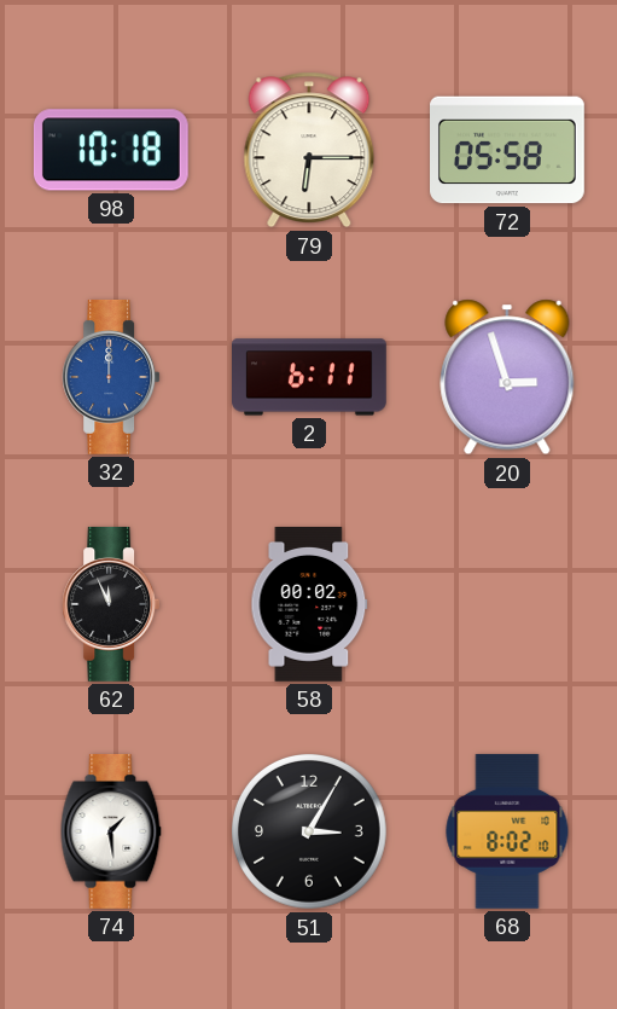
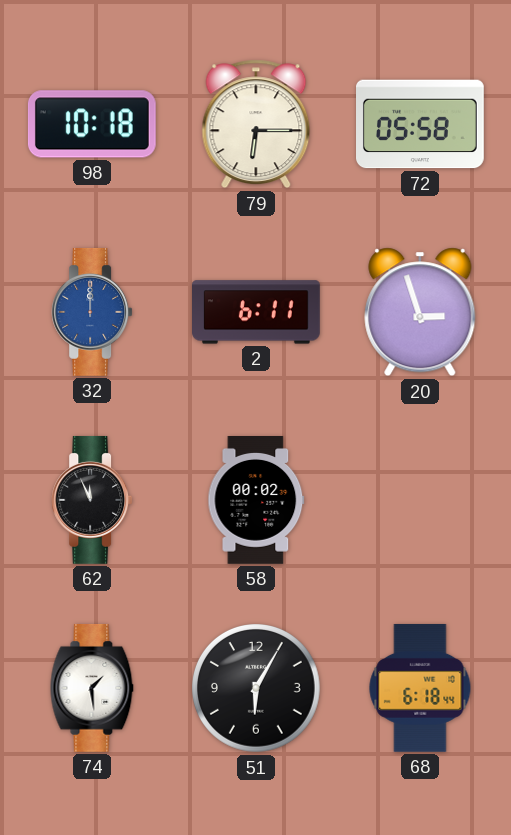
51: 3:05 -> 6:05
68: 8:02 -> 6:18
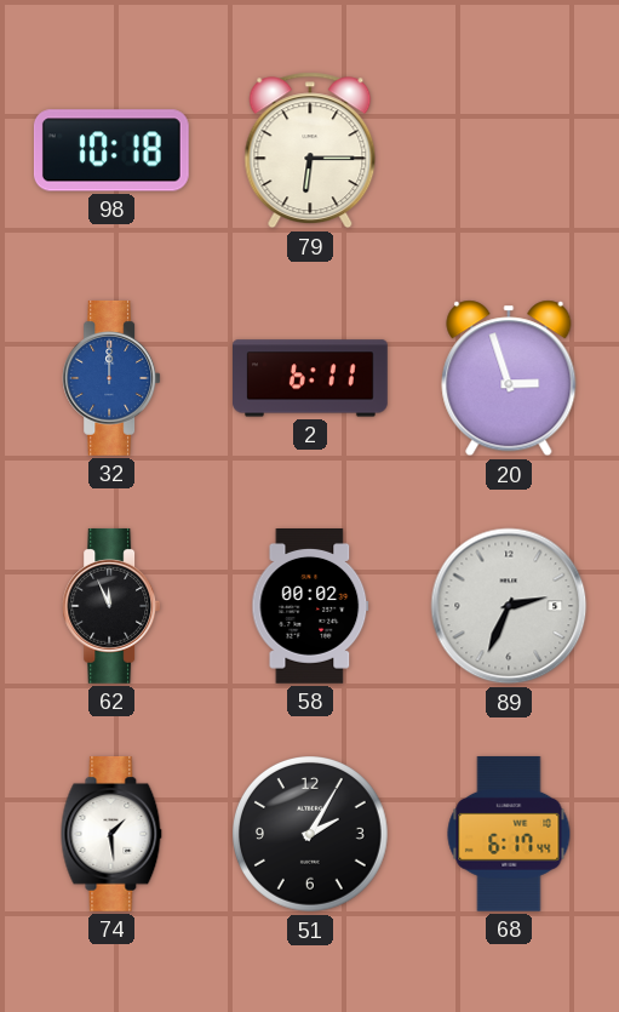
72: 05:58 -> none
89: none -> 2:34
51: 6:05 -> 2:05
68: 6:18 -> 6:17
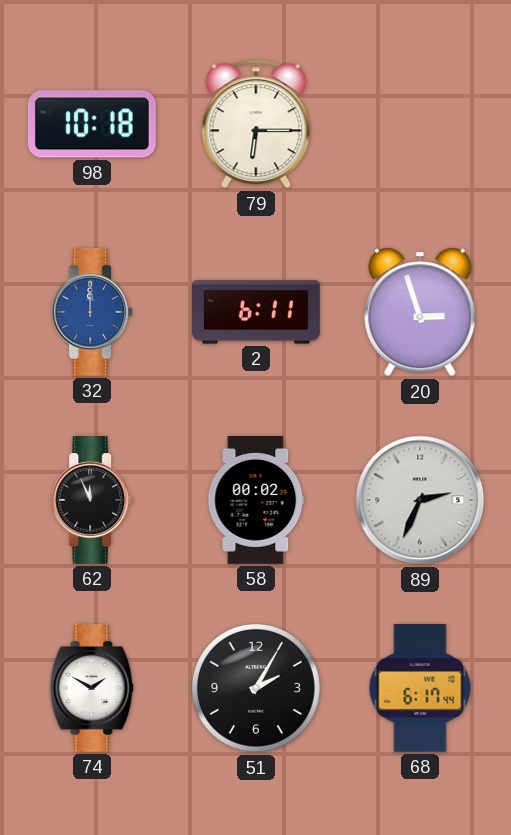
74: 1:29 -> 1:50
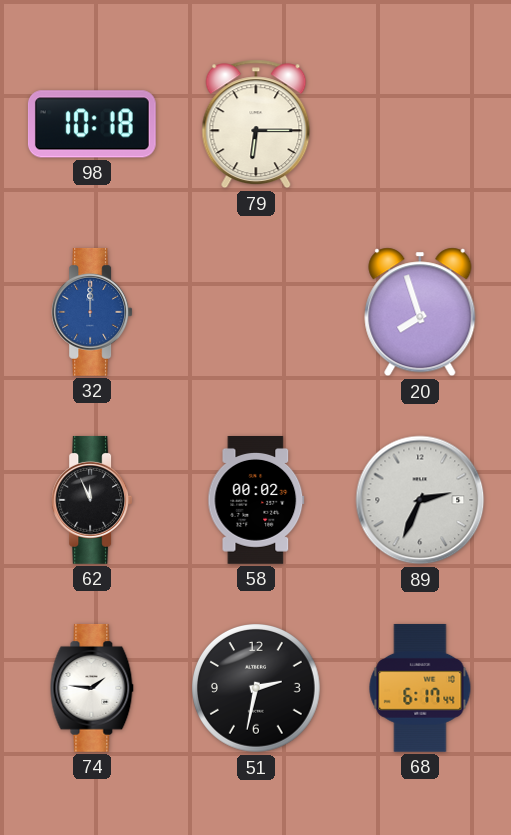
2: 6:11 -> none
20: 2:57 -> 7:57
74: 1:50 -> 1:46
51: 2:05 -> 2:32
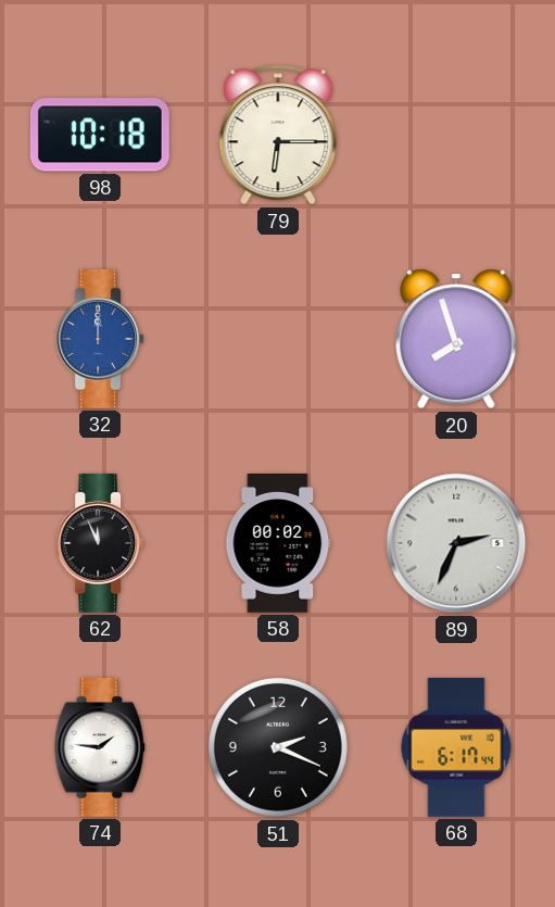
51: 2:32 -> 2:19
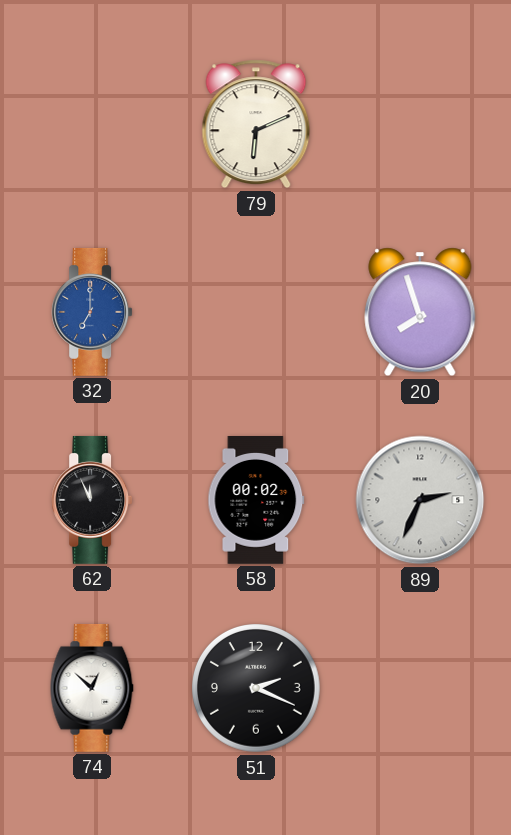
98: 10:18 -> none
79: 6:15 -> 6:11
32: 12:00 -> 7:00
74: 1:46 -> 12:52
68: 6:17 -> none
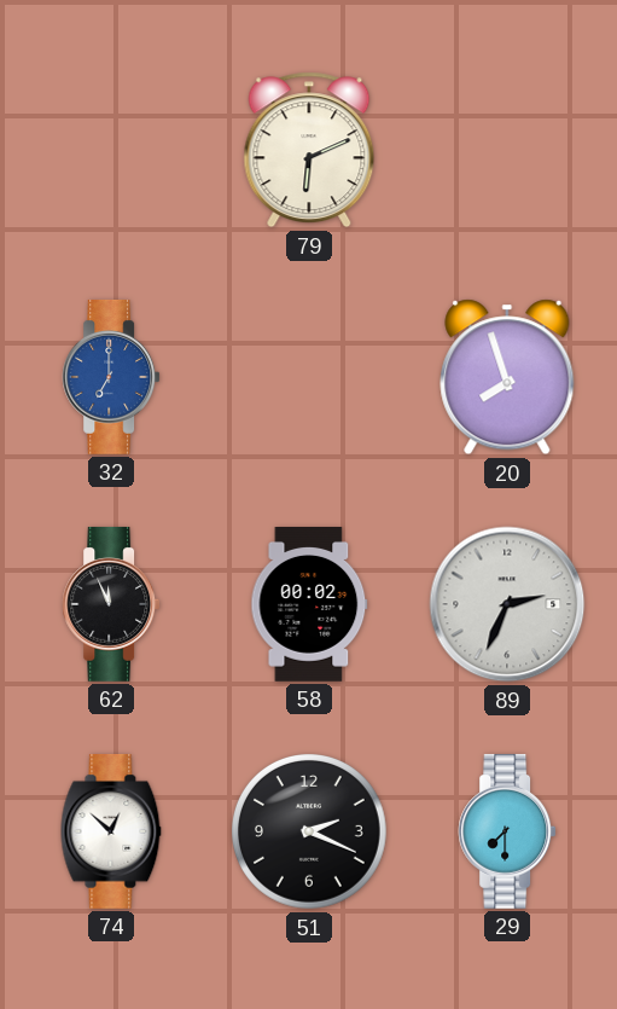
29: none -> 7:30
